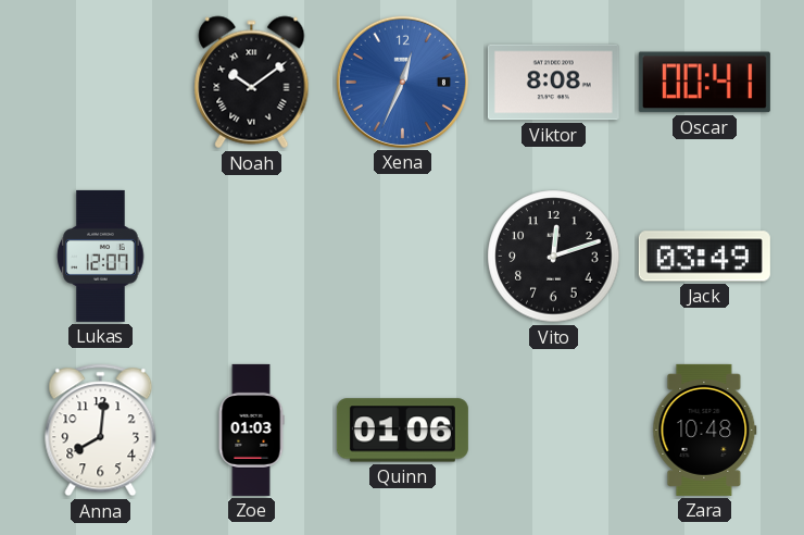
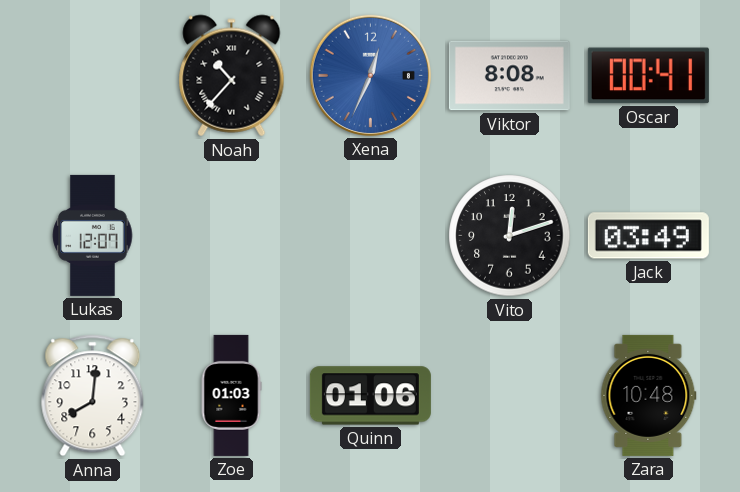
Noah: 10:09 -> 10:37
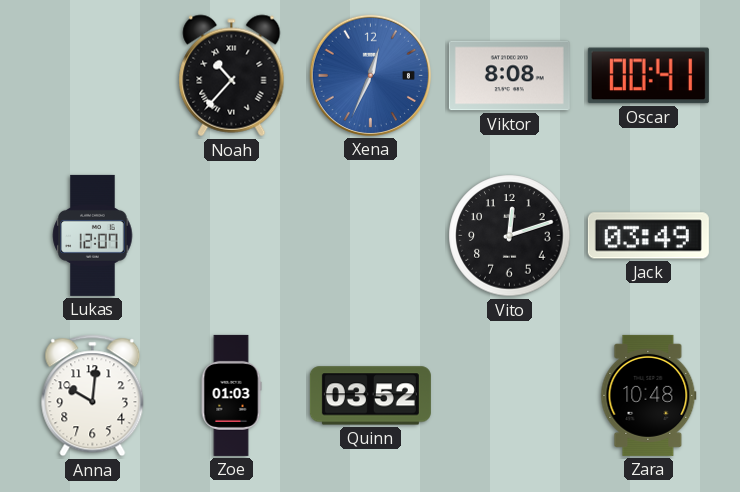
Anna: 8:01 -> 10:01
Quinn: 01:06 -> 03:52
